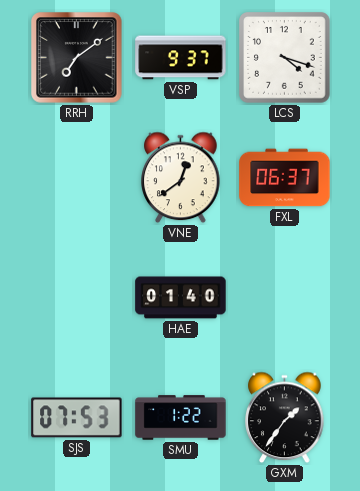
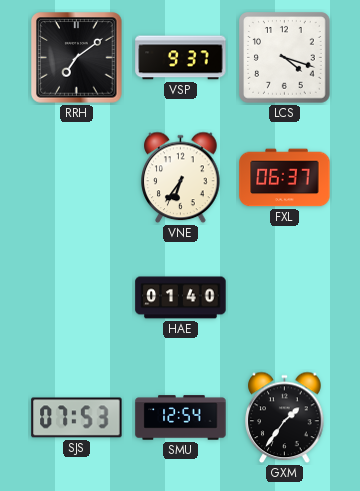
VNE: 12:39 -> 6:36
SMU: 1:22 -> 12:54
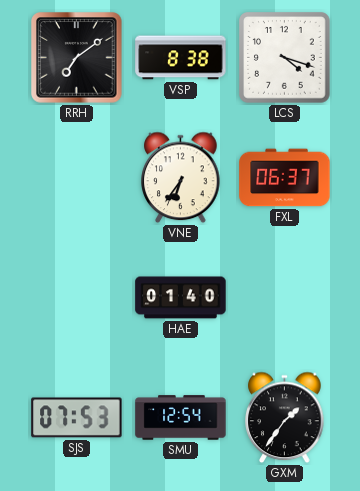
VSP: 9:37 -> 8:38
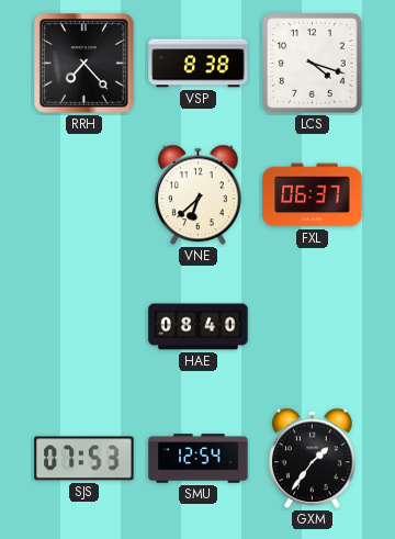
RRH: 7:09 -> 7:23
VNE: 6:36 -> 6:38
HAE: 01:40 -> 08:40
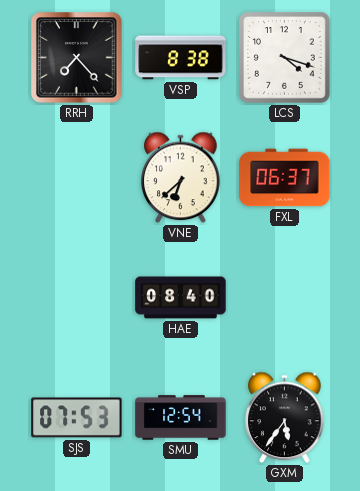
GXM: 1:36 -> 5:36
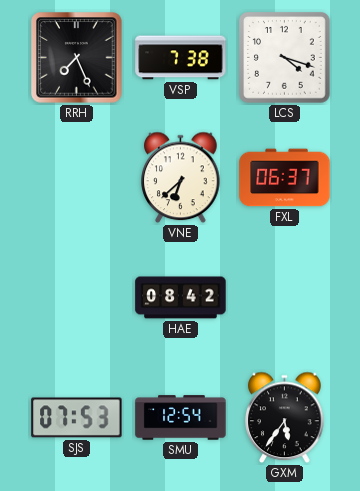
RRH: 7:23 -> 7:26
VSP: 8:38 -> 7:38
HAE: 08:40 -> 08:42
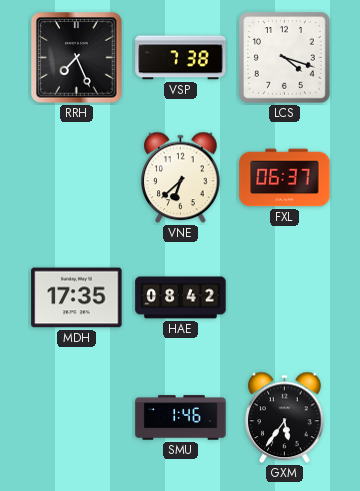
MDH: none -> 17:35
SJS: 07:53 -> none
SMU: 12:54 -> 1:46
